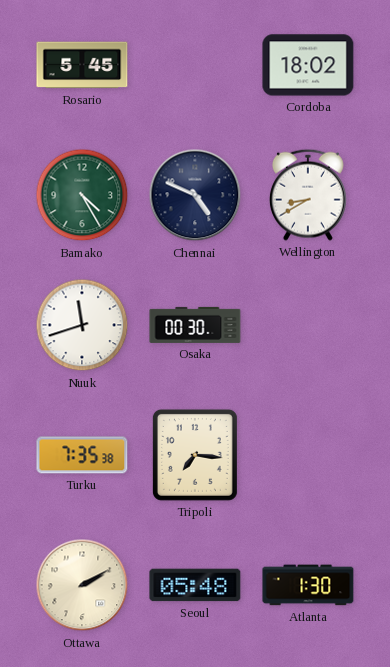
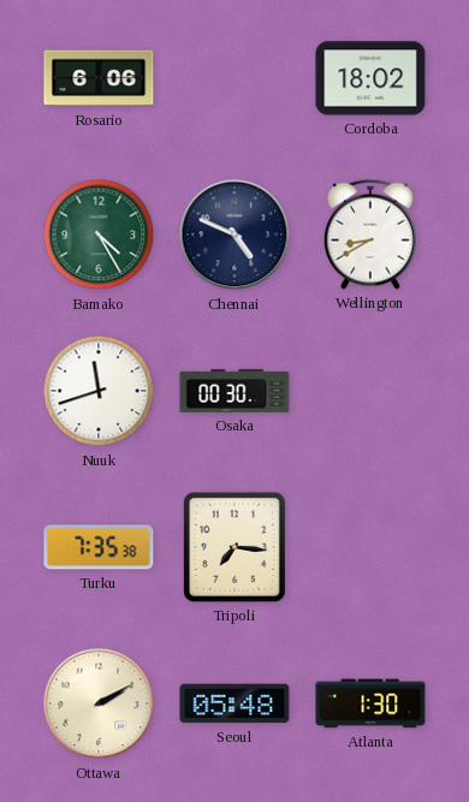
Rosario: 5:45 -> 6:06
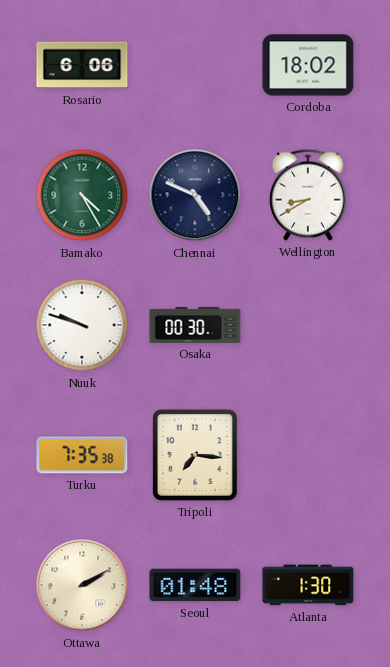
Nuuk: 11:42 -> 9:48
Seoul: 05:48 -> 01:48
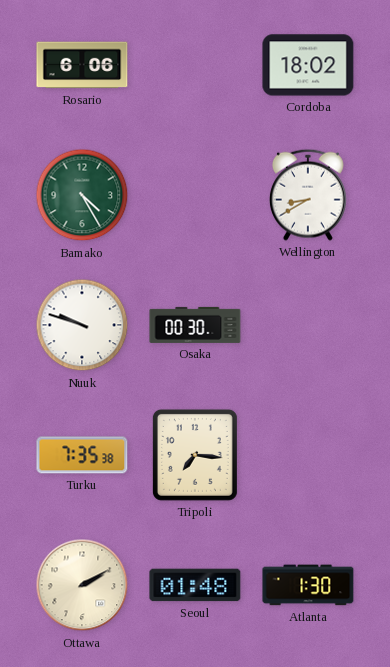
Chennai: 4:49 -> none
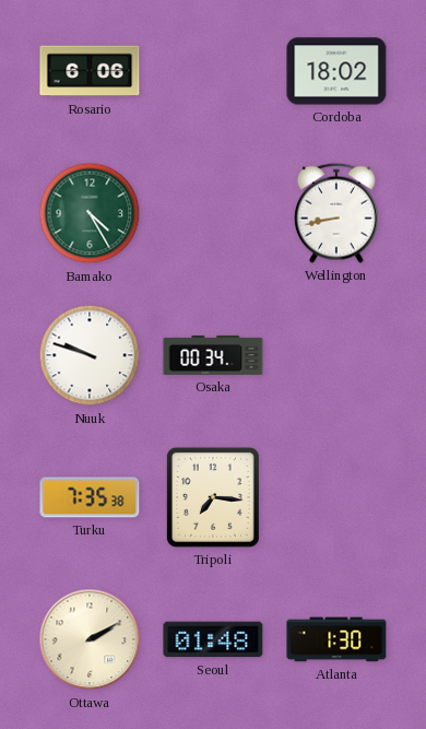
Wellington: 8:40 -> 8:43
Osaka: 00:30 -> 00:34
